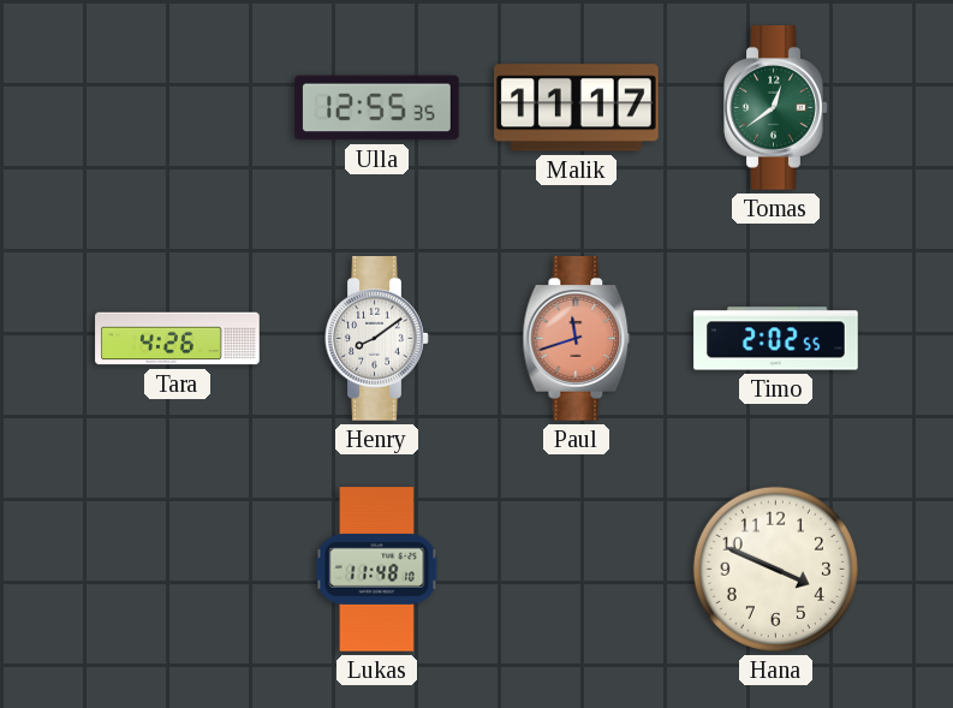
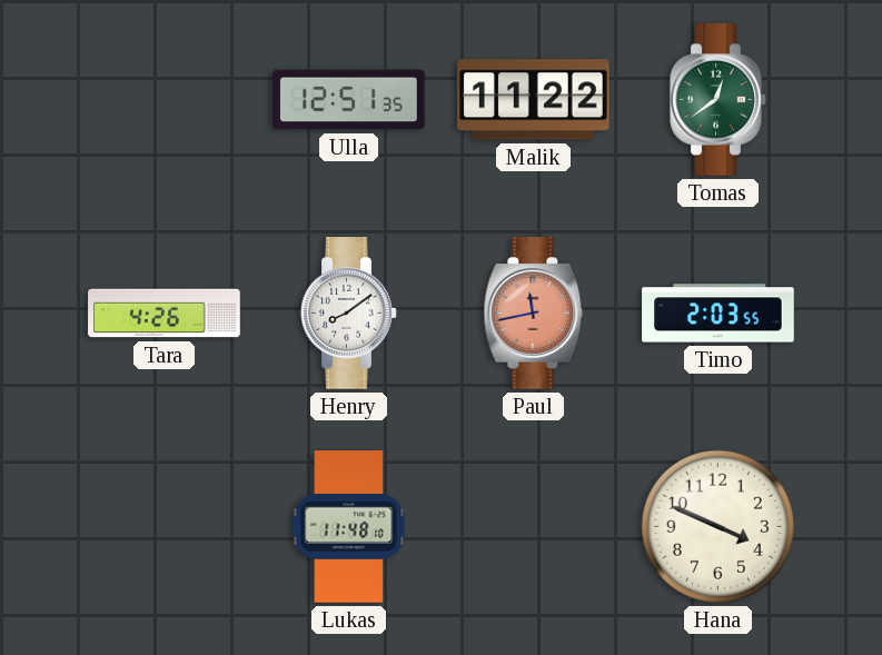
Ulla: 12:55 -> 12:51
Malik: 11:17 -> 11:22
Paul: 11:42 -> 11:43
Timo: 2:02 -> 2:03
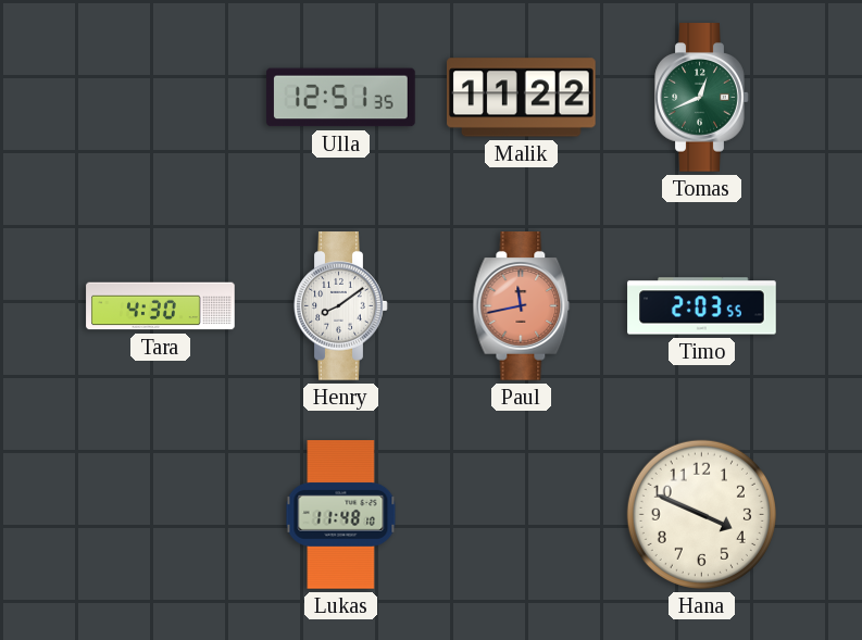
Tomas: 12:39 -> 12:41
Tara: 4:26 -> 4:30
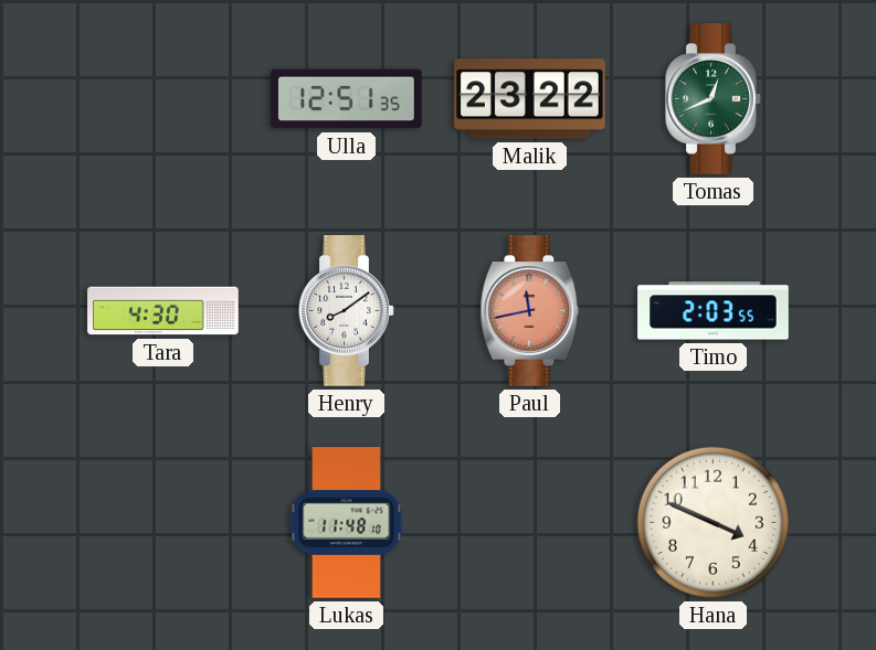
Malik: 11:22 -> 23:22
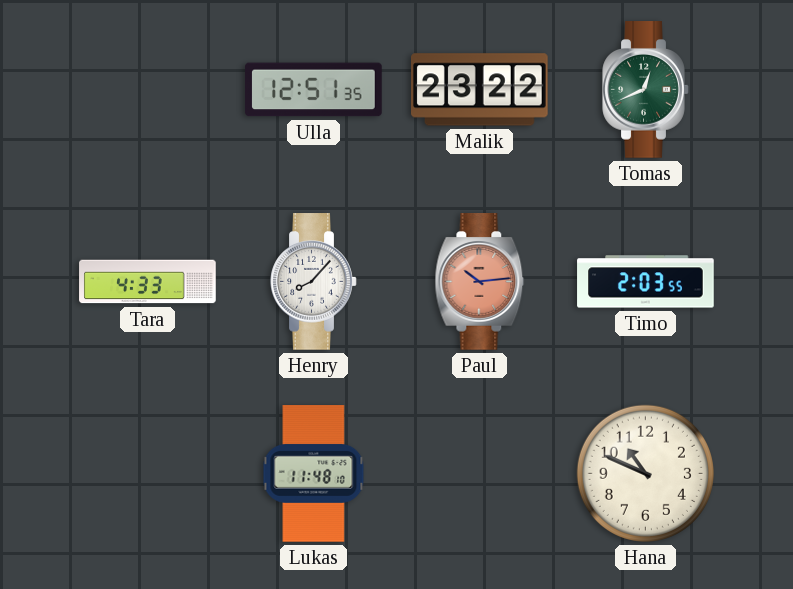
Tara: 4:30 -> 4:33
Henry: 8:09 -> 8:07
Paul: 11:43 -> 10:14
Hana: 3:49 -> 10:49
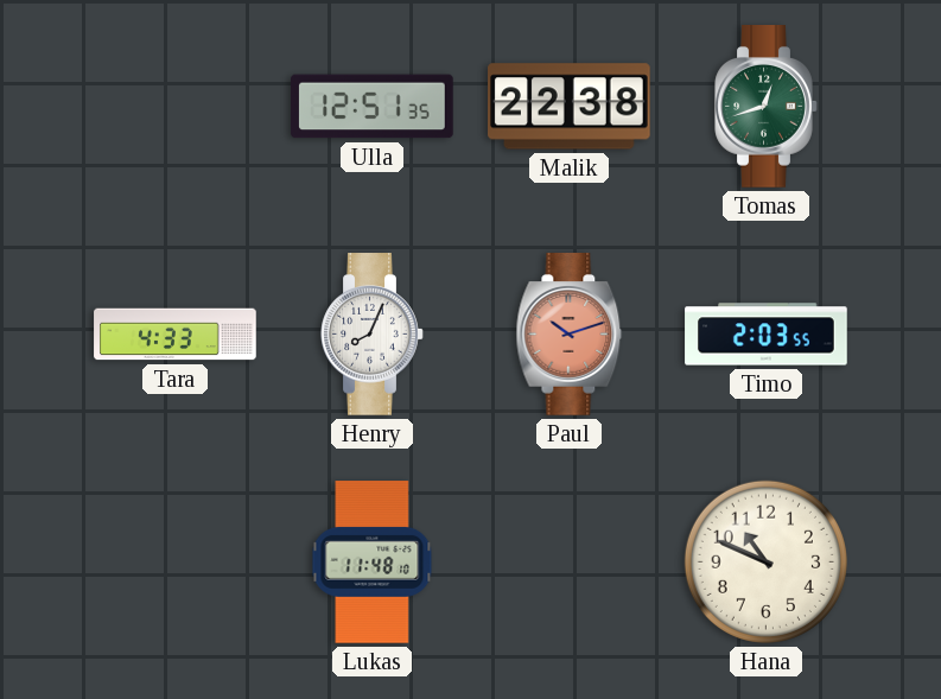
Malik: 23:22 -> 22:38
Tomas: 12:41 -> 12:42
Henry: 8:07 -> 8:04
Paul: 10:14 -> 10:12
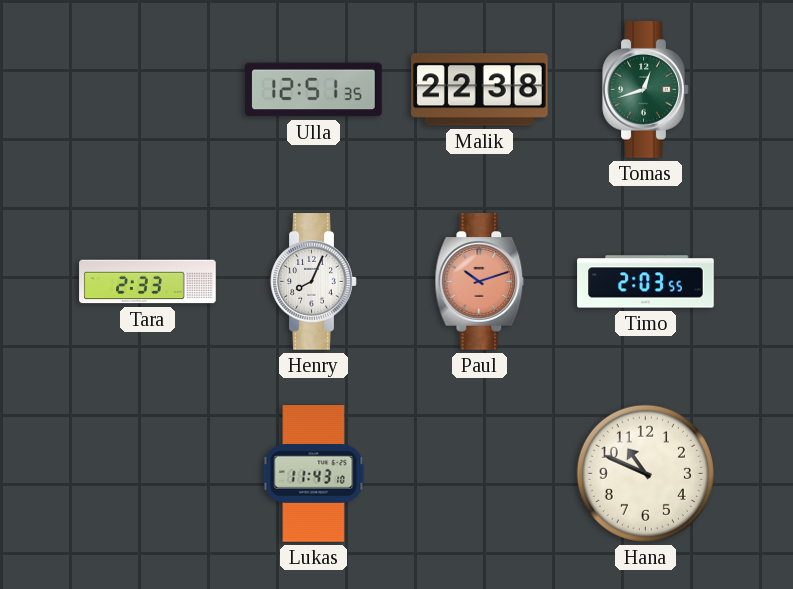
Tara: 4:33 -> 2:33
Lukas: 11:48 -> 11:43
